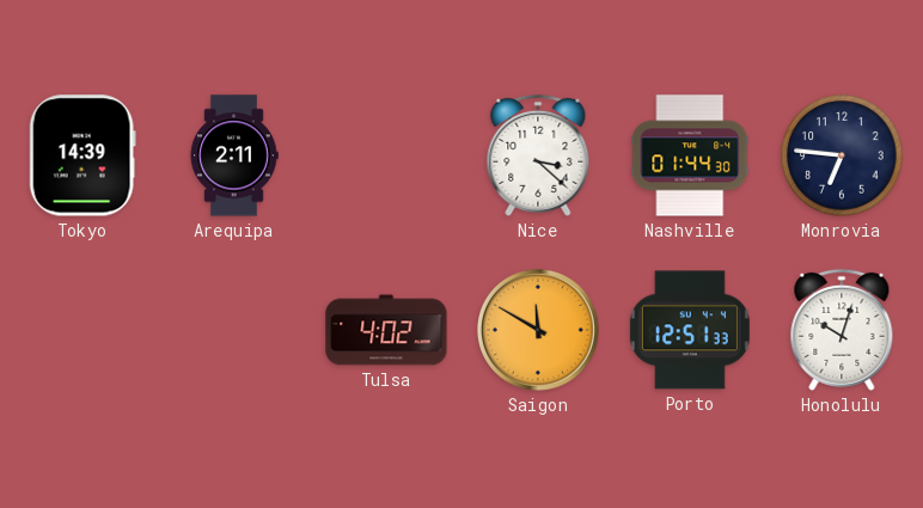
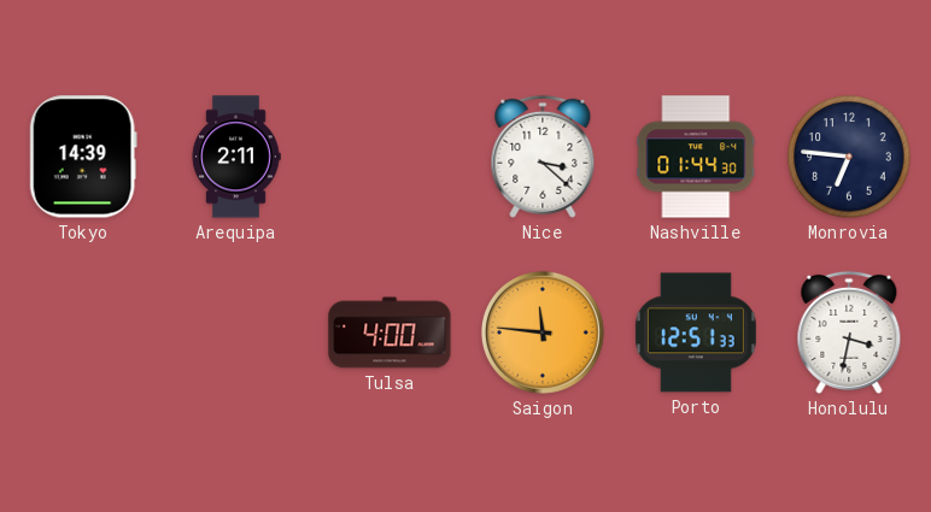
Tulsa: 4:02 -> 4:00
Saigon: 11:50 -> 11:46
Honolulu: 10:03 -> 3:32
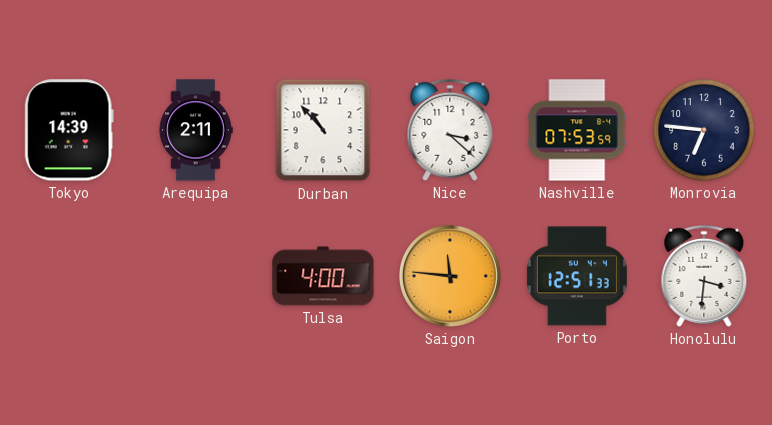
Durban: none -> 10:53
Nashville: 01:44 -> 07:53
Honolulu: 3:32 -> 3:31
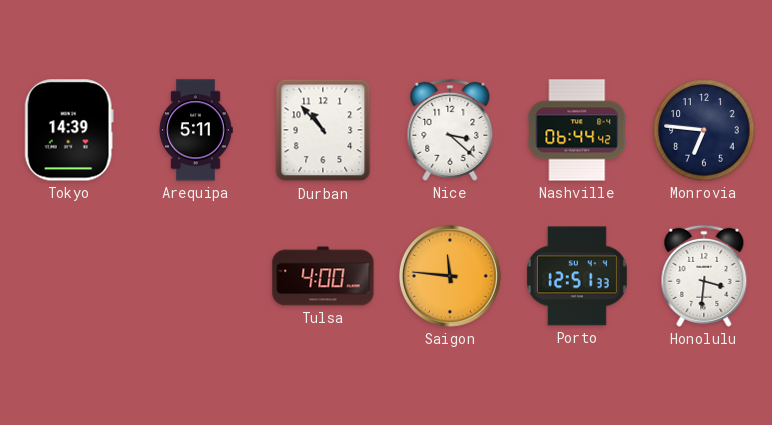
Arequipa: 2:11 -> 5:11
Nashville: 07:53 -> 06:44
